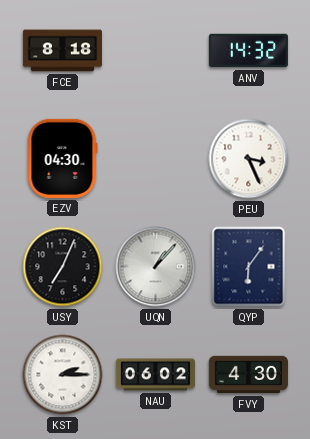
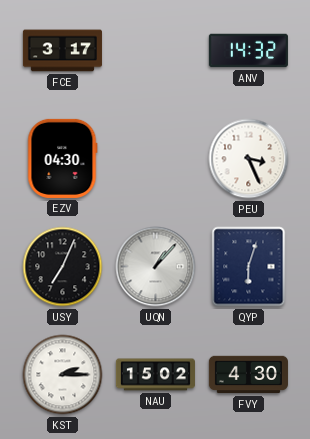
FCE: 8:18 -> 3:17
QYP: 6:06 -> 6:03
NAU: 06:02 -> 15:02
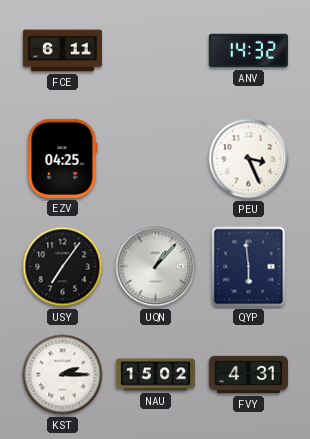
FCE: 3:17 -> 6:11
EZV: 04:30 -> 04:25
USY: 7:04 -> 7:06
QYP: 6:03 -> 5:59
FVY: 4:30 -> 4:31
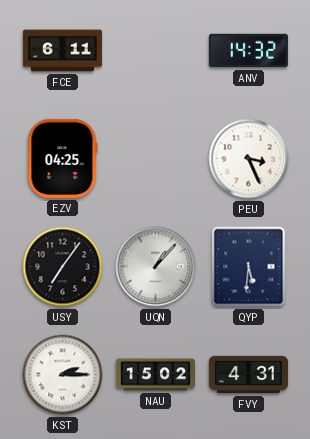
QYP: 5:59 -> 5:31
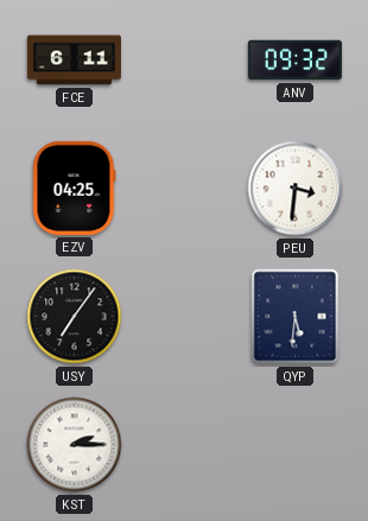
ANV: 14:32 -> 09:32
PEU: 3:26 -> 3:31
UQN: 1:07 -> none
NAU: 15:02 -> none
FVY: 4:31 -> none
